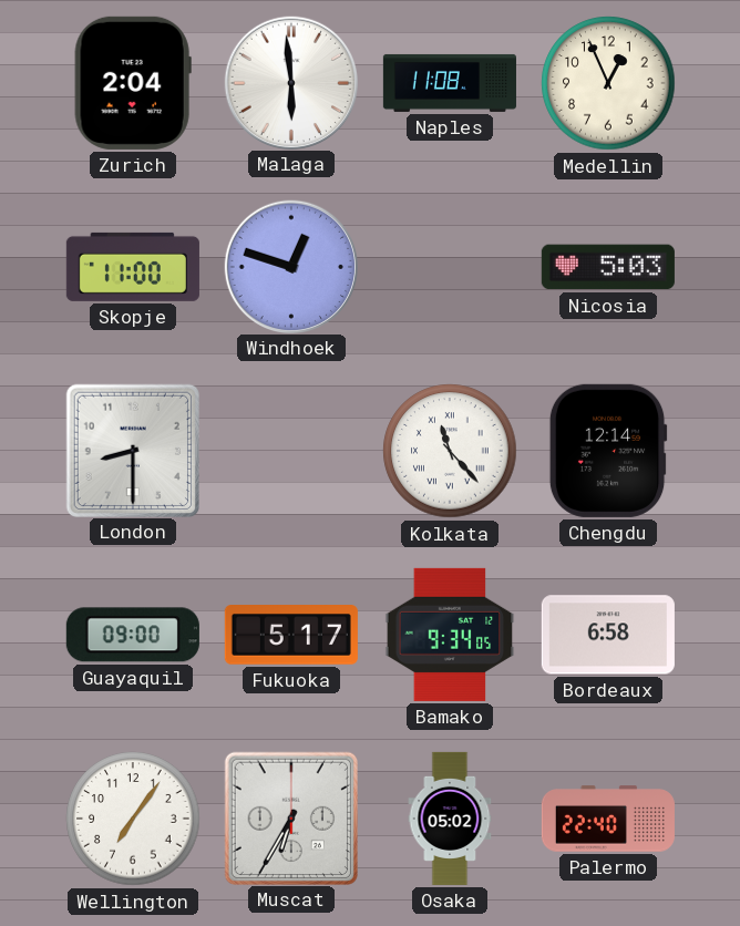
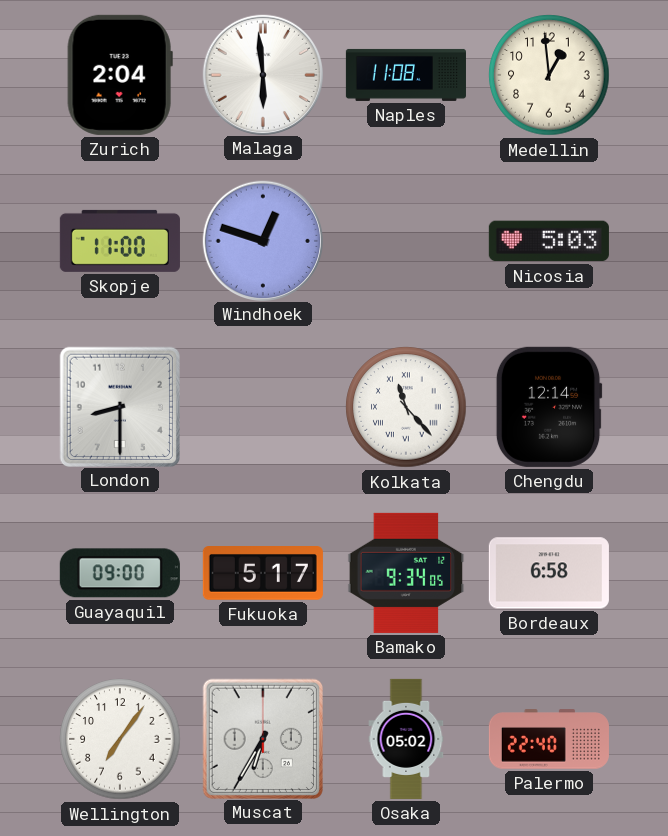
Medellin: 12:56 -> 12:59
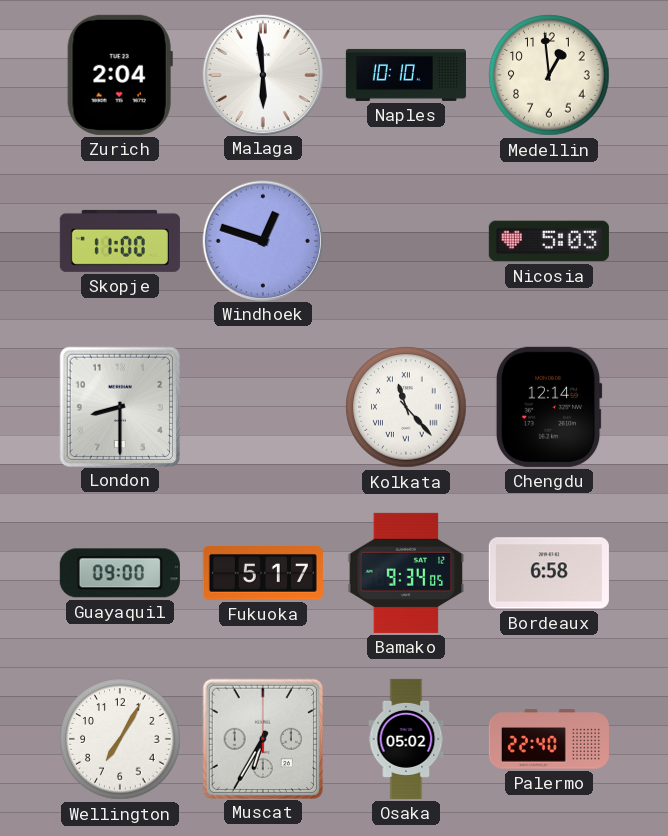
Naples: 11:08 -> 10:10
Wellington: 7:06 -> 7:05
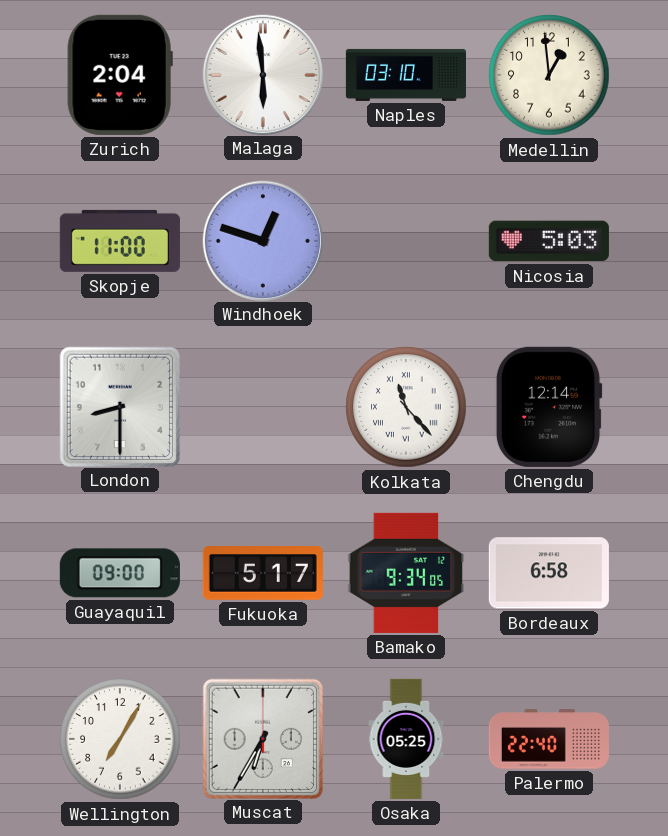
Naples: 10:10 -> 03:10
Osaka: 05:02 -> 05:25
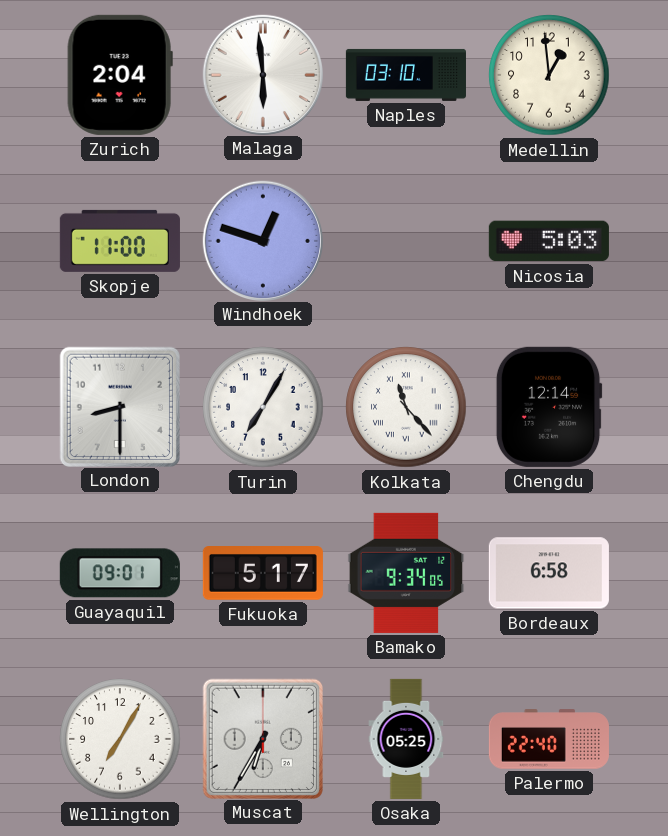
Turin: none -> 7:05
Guayaquil: 09:00 -> 09:01
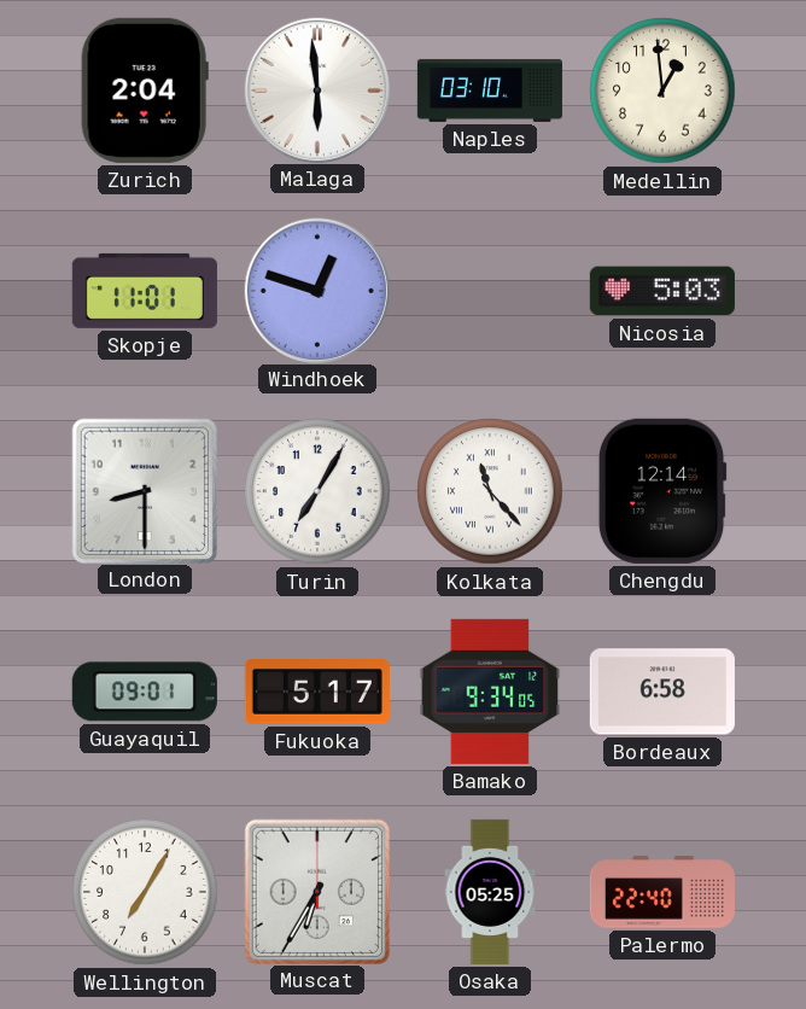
Skopje: 11:00 -> 11:01
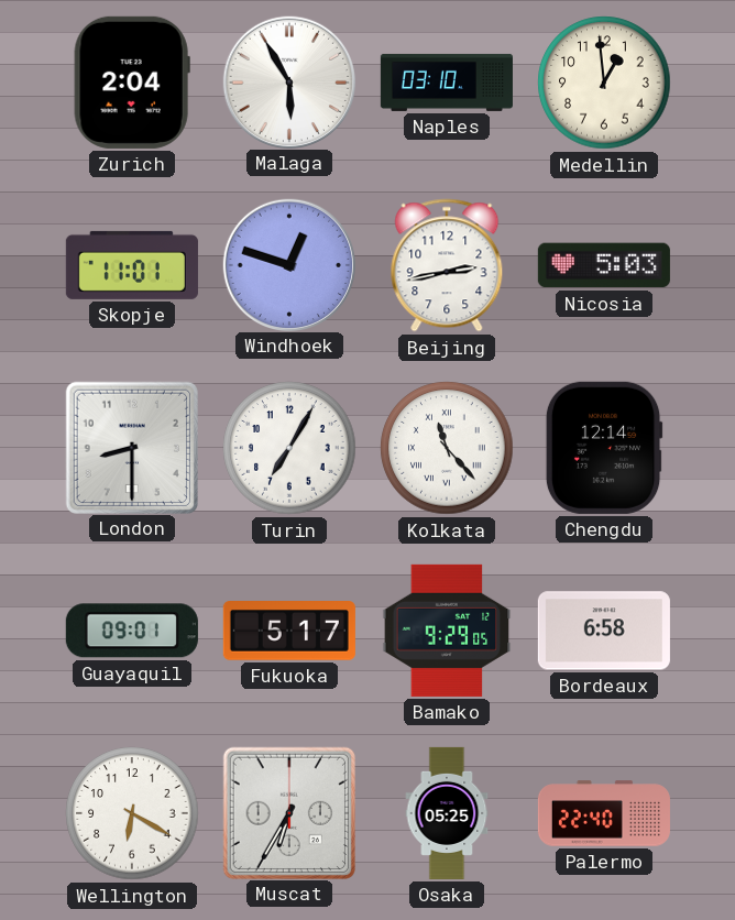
Malaga: 5:59 -> 5:55
Beijing: none -> 2:43
Bamako: 9:34 -> 9:29
Wellington: 7:05 -> 6:20
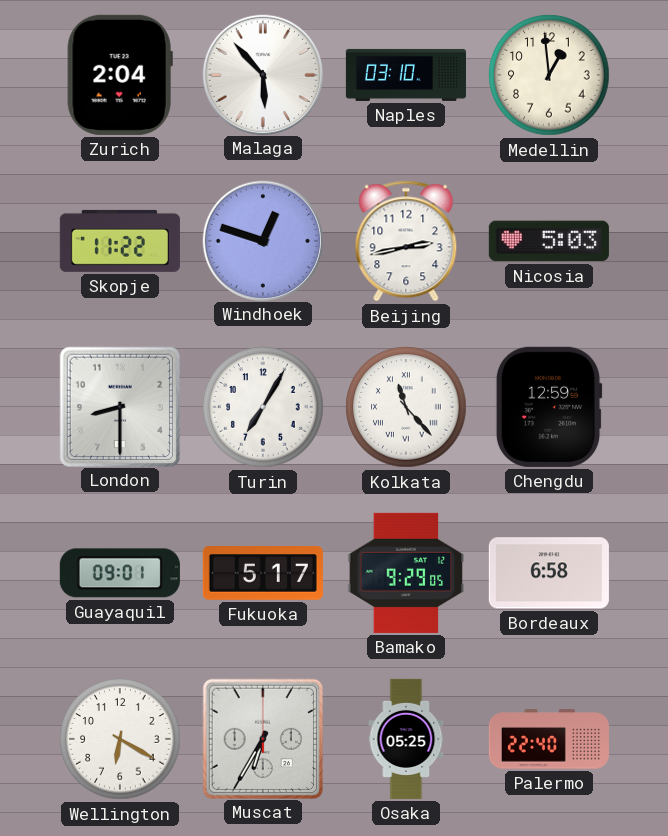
Malaga: 5:55 -> 5:53
Skopje: 11:01 -> 11:22
Chengdu: 12:14 -> 12:59
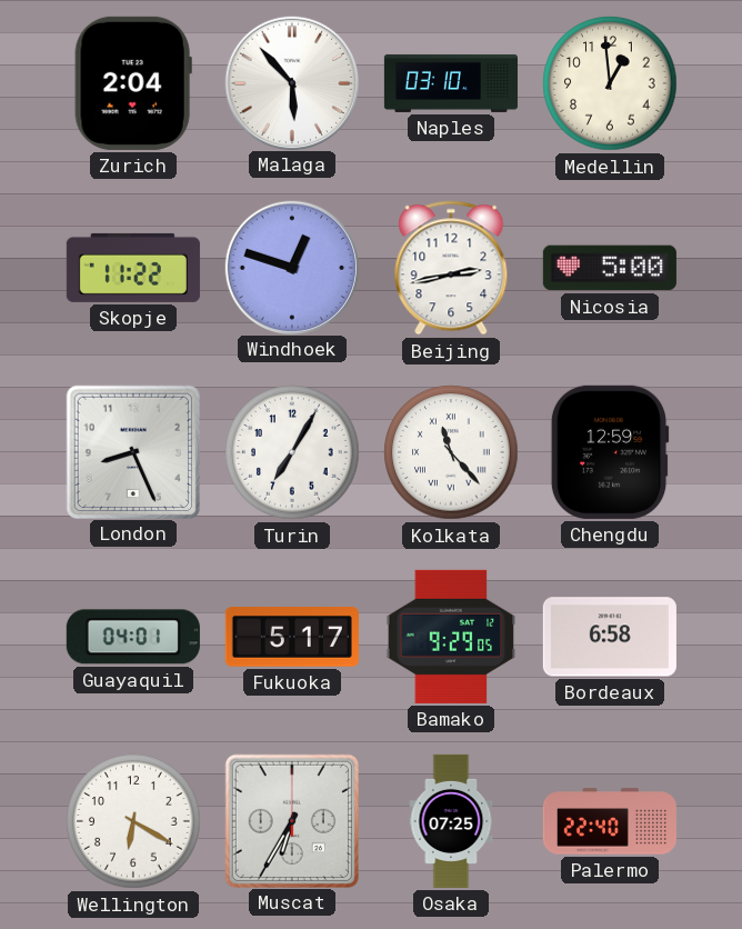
Nicosia: 5:03 -> 5:00
London: 8:30 -> 8:26
Guayaquil: 09:01 -> 04:01
Osaka: 05:25 -> 07:25
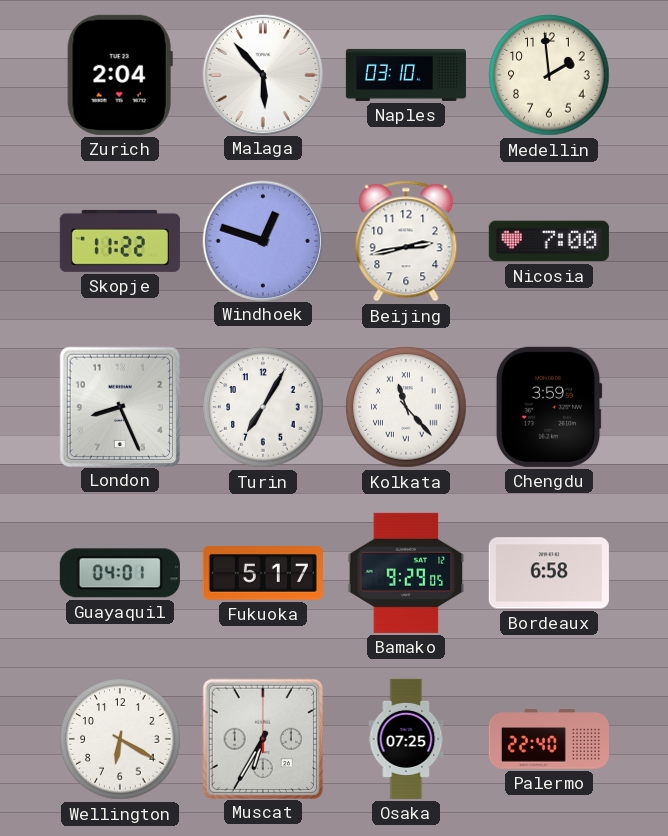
Medellin: 12:59 -> 1:59
Nicosia: 5:00 -> 7:00
Chengdu: 12:59 -> 3:59
